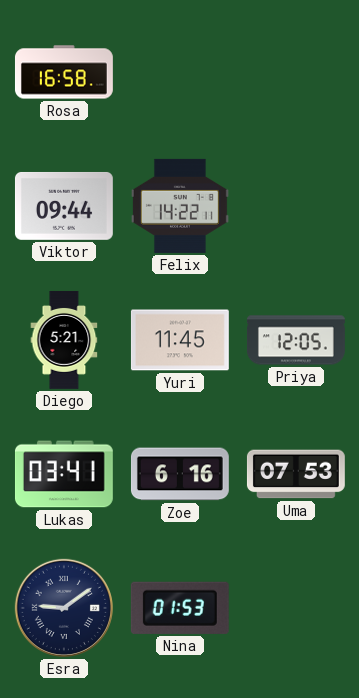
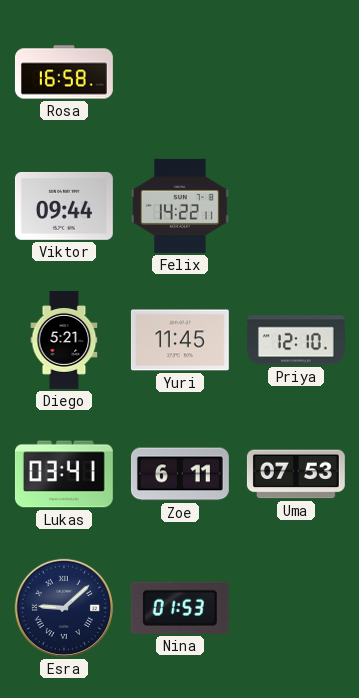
Priya: 12:05 -> 12:10
Zoe: 6:16 -> 6:11
Esra: 9:09 -> 9:08
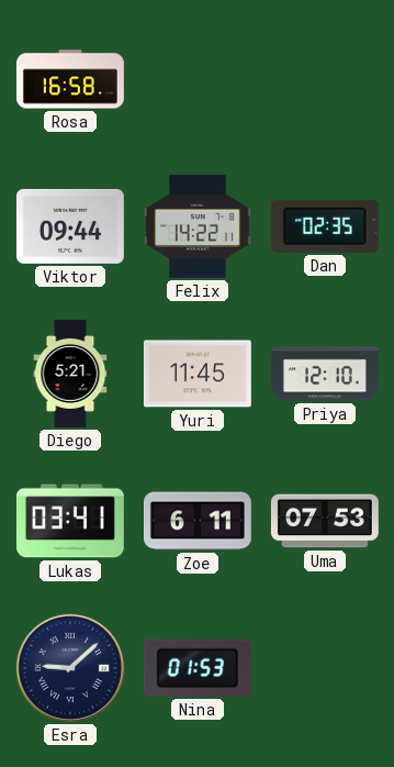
Dan: none -> 02:35
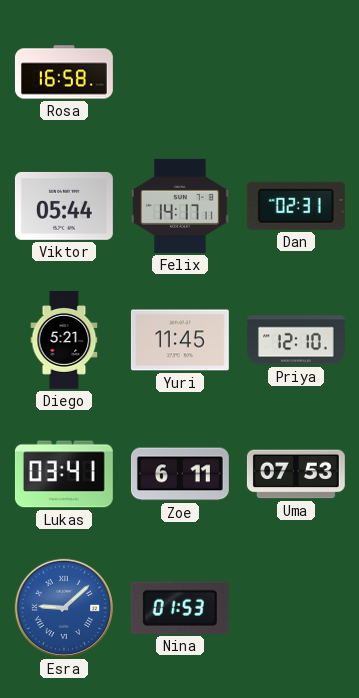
Viktor: 09:44 -> 05:44
Felix: 14:22 -> 14:17
Dan: 02:35 -> 02:31
Esra dial: navy -> blue
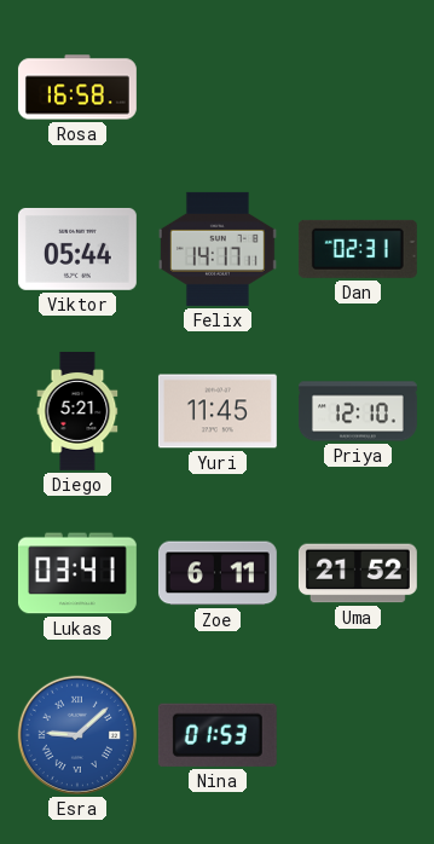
Uma: 07:53 -> 21:52
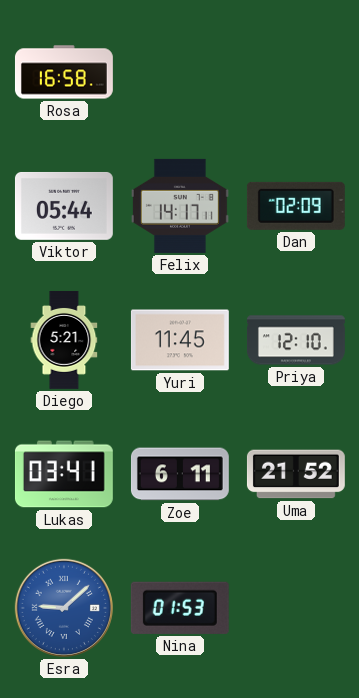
Dan: 02:31 -> 02:09
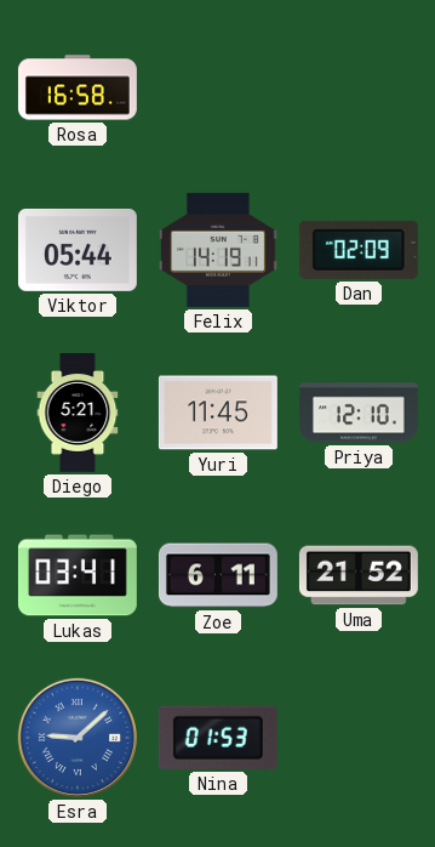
Felix: 14:17 -> 14:19
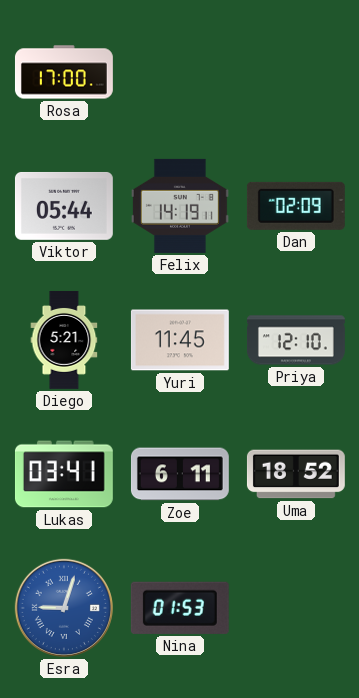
Rosa: 16:58 -> 17:00
Uma: 21:52 -> 18:52
Esra: 9:08 -> 9:03
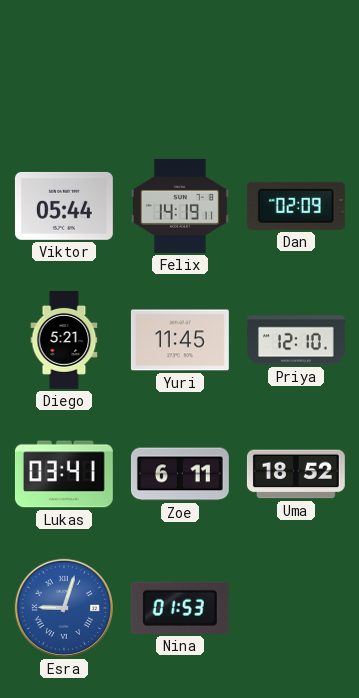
Rosa: 17:00 -> none
